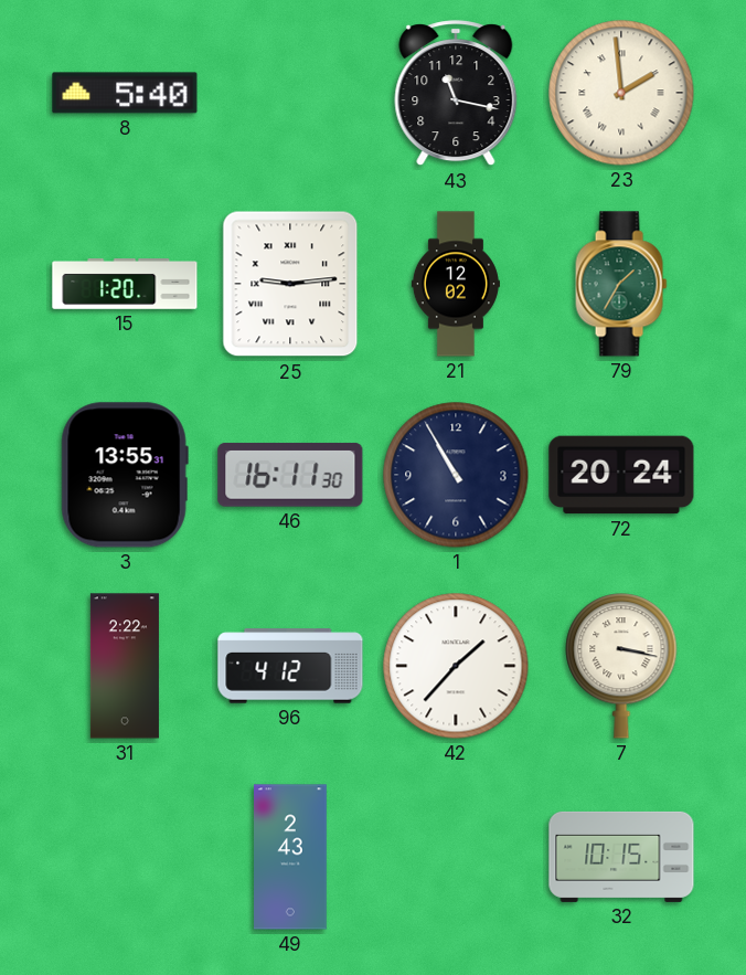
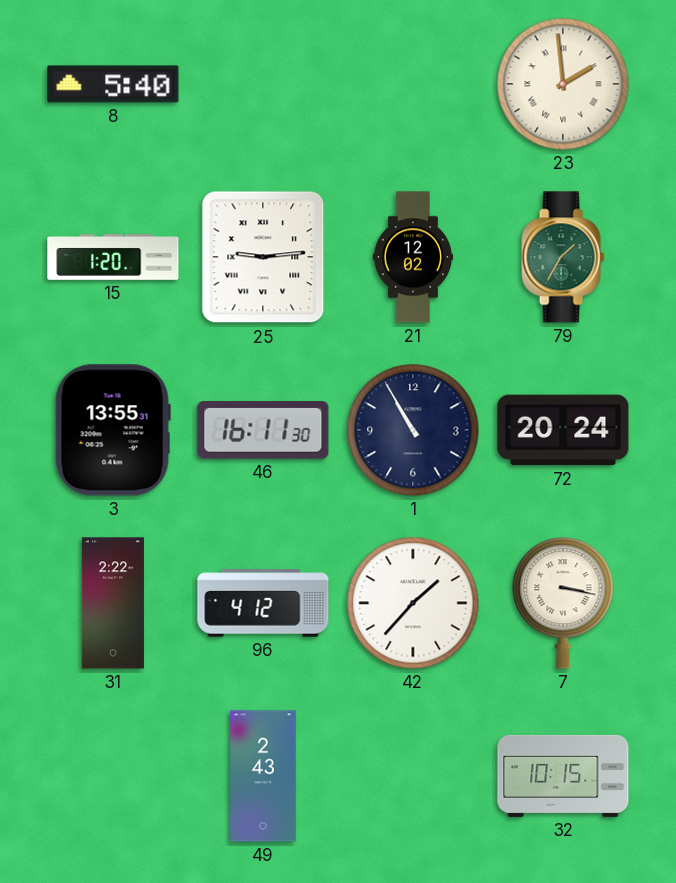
43: 11:17 -> none
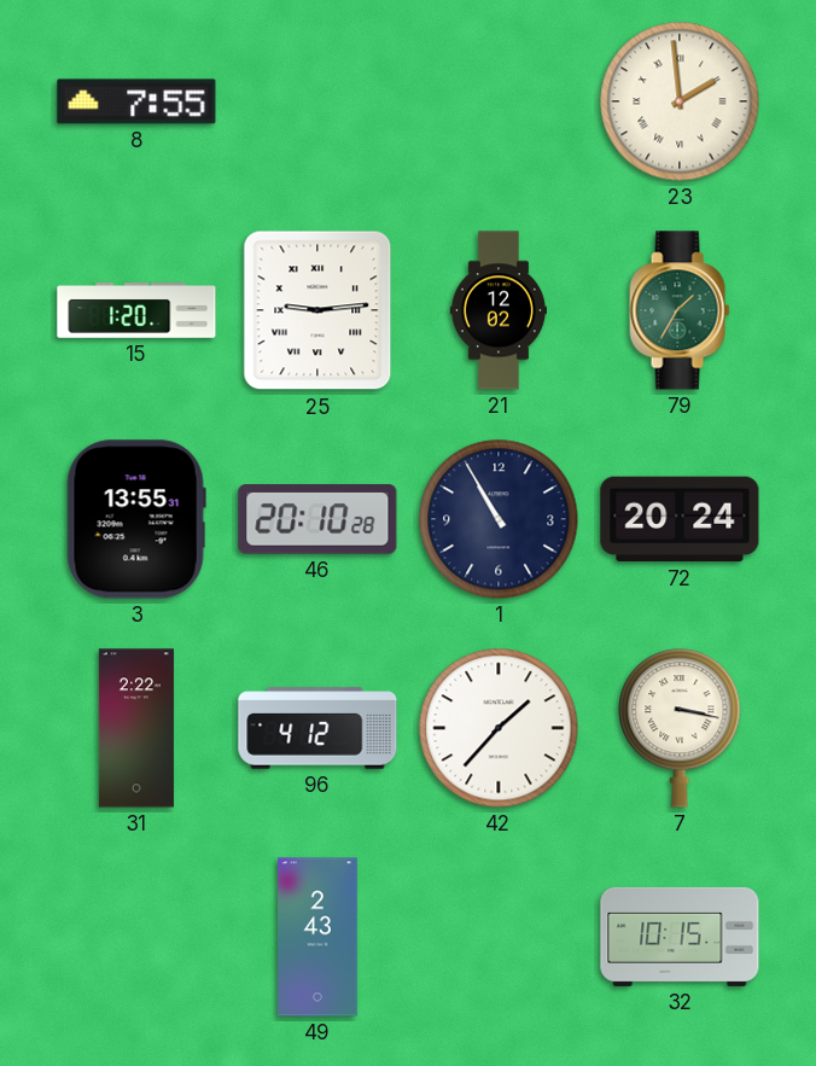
8: 5:40 -> 7:55
46: 16:11 -> 20:10
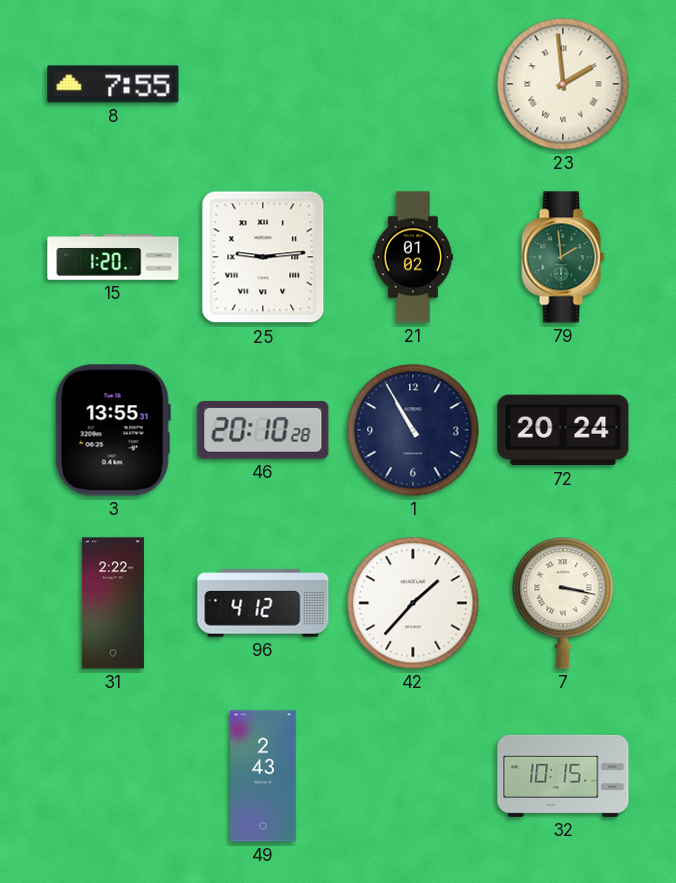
21: 12:02 -> 01:02
79: 1:35 -> 1:59
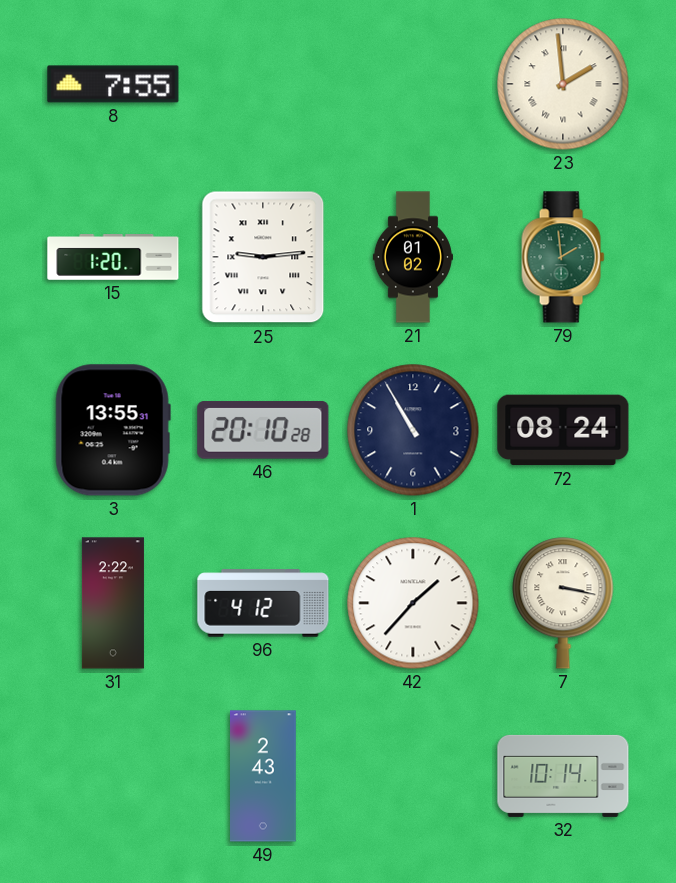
72: 20:24 -> 08:24
32: 10:15 -> 10:14
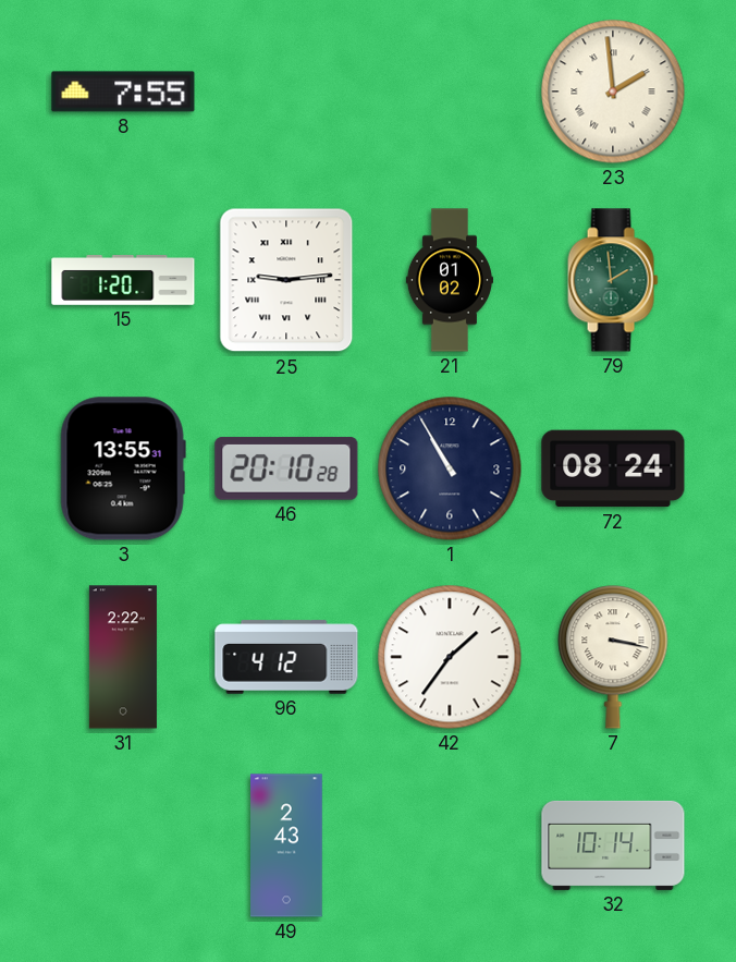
42: 1:37 -> 1:36
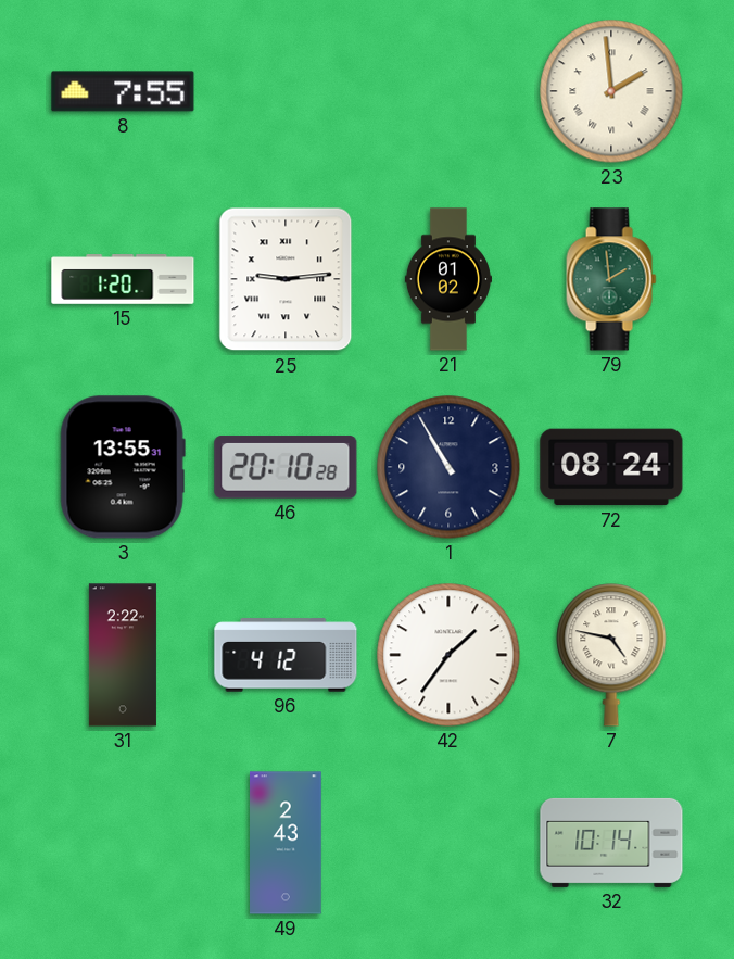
7: 3:17 -> 4:47
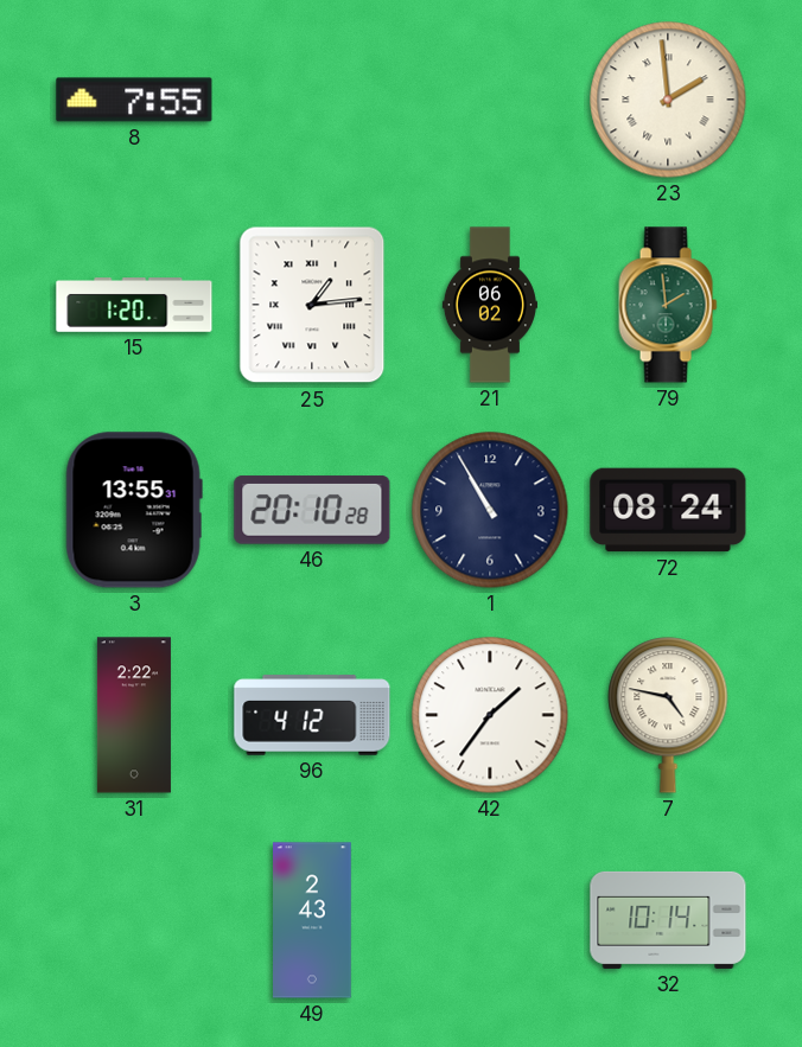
25: 9:14 -> 1:14
21: 01:02 -> 06:02
